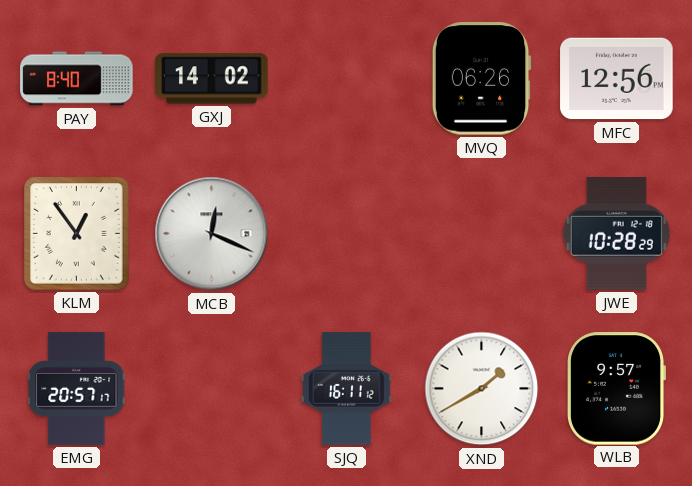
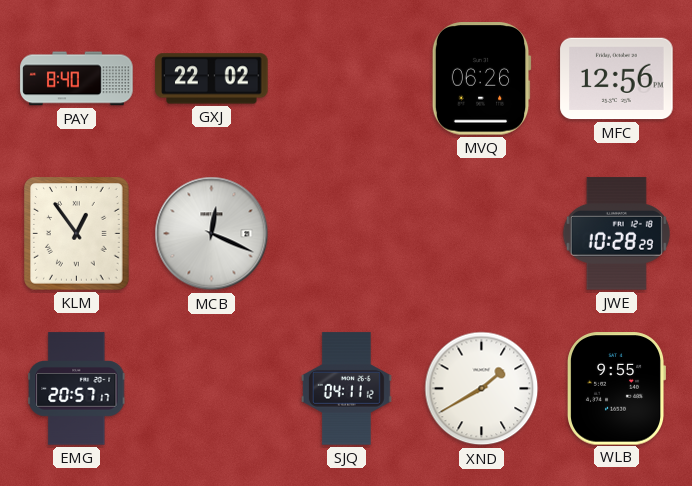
GXJ: 14:02 -> 22:02
SJQ: 16:11 -> 04:11
WLB: 9:57 -> 9:55
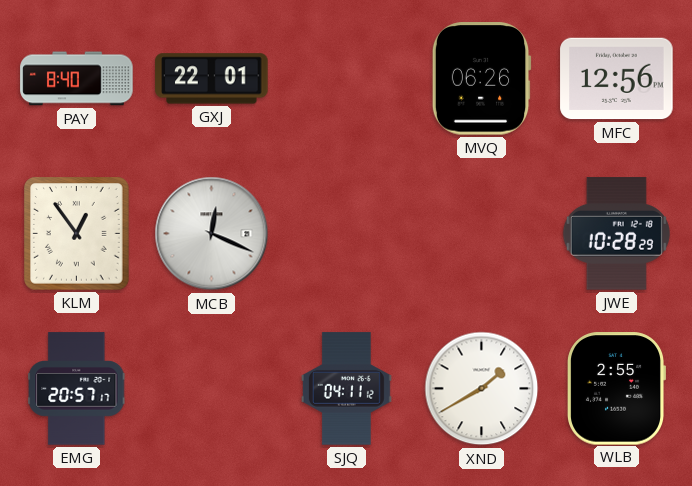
GXJ: 22:02 -> 22:01
WLB: 9:55 -> 2:55
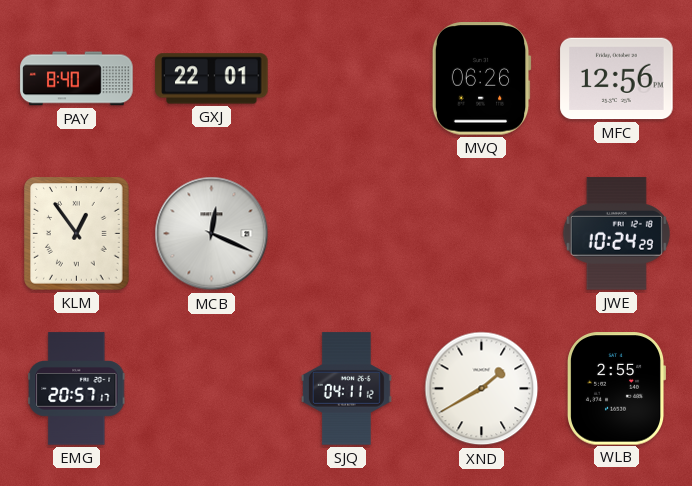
JWE: 10:28 -> 10:24
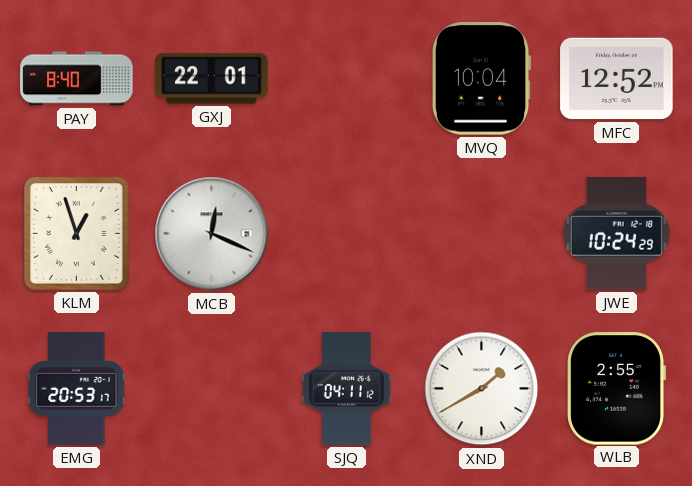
MVQ: 06:26 -> 10:04
MFC: 12:56 -> 12:52
KLM: 12:54 -> 12:57
EMG: 20:57 -> 20:53
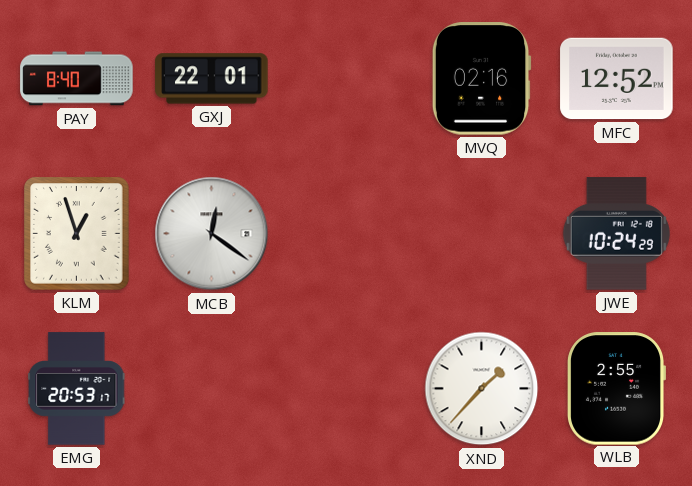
MVQ: 10:04 -> 02:16
MCB: 12:19 -> 12:21
SJQ: 04:11 -> none
XND: 1:40 -> 1:37
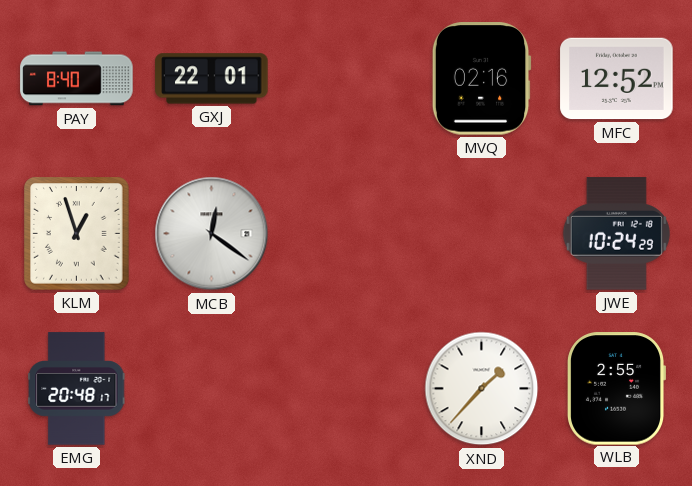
EMG: 20:53 -> 20:48
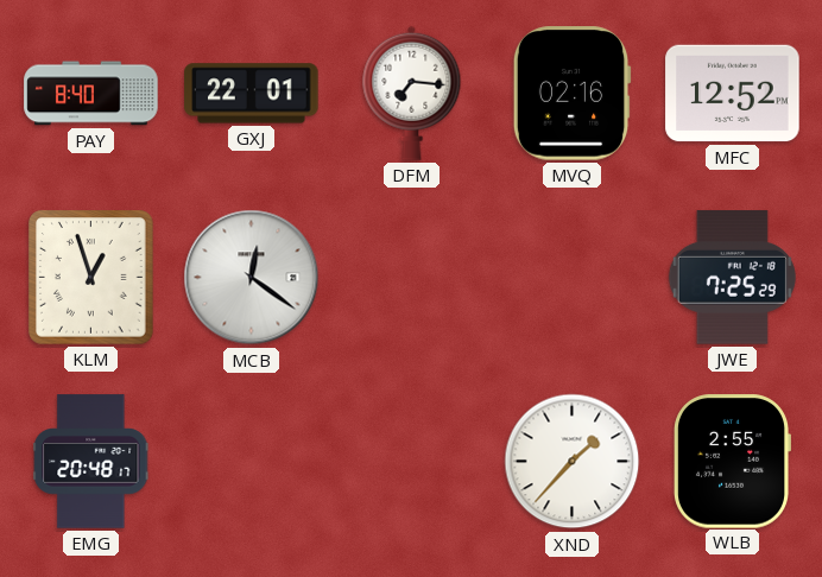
DFM: none -> 7:16
JWE: 10:24 -> 7:25
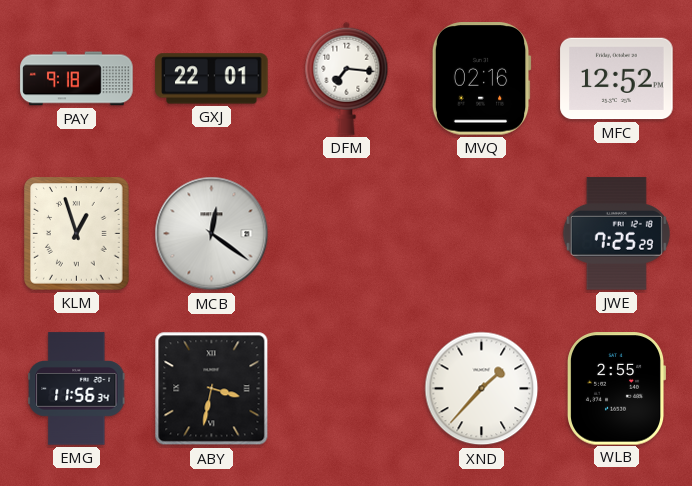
PAY: 8:40 -> 9:18
EMG: 20:48 -> 11:56
ABY: none -> 3:32
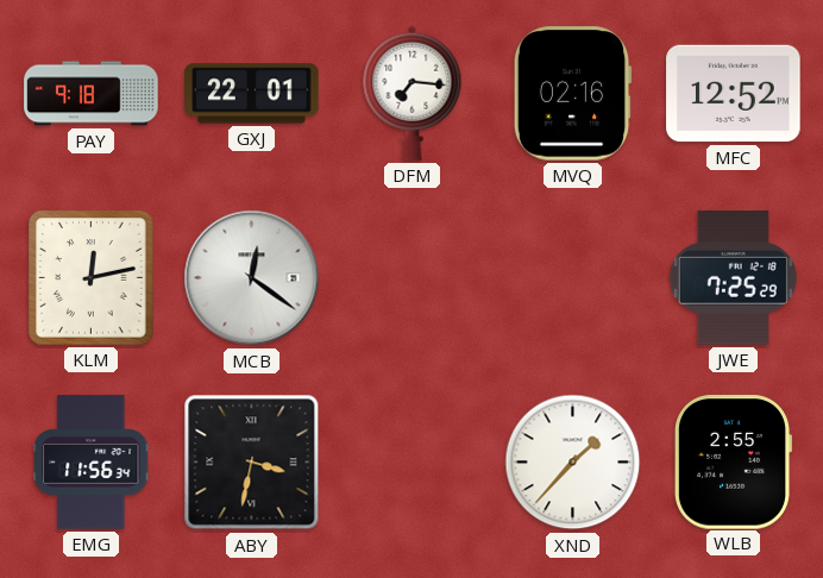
KLM: 12:57 -> 12:13
